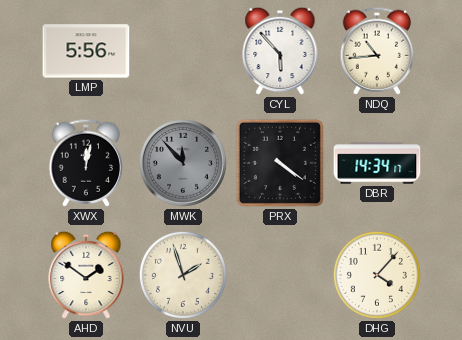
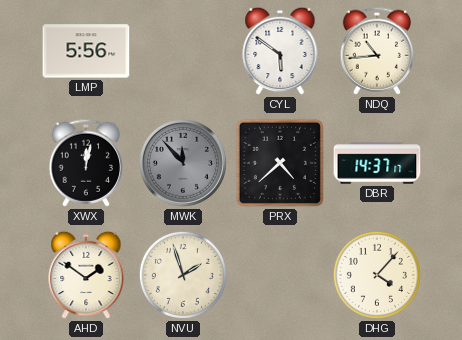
CYL: 5:53 -> 5:51
PRX: 4:21 -> 4:38
DBR: 14:34 -> 14:37
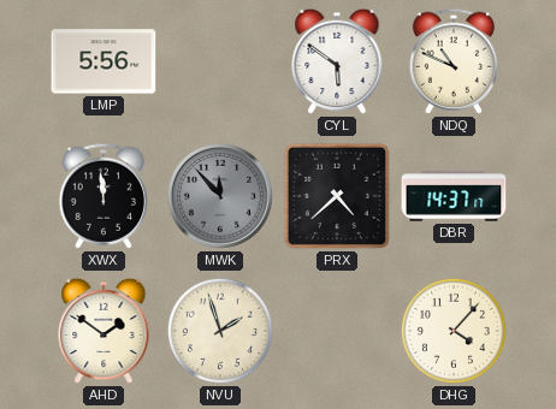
NDQ: 10:44 -> 10:49
XWX: 12:02 -> 11:59
